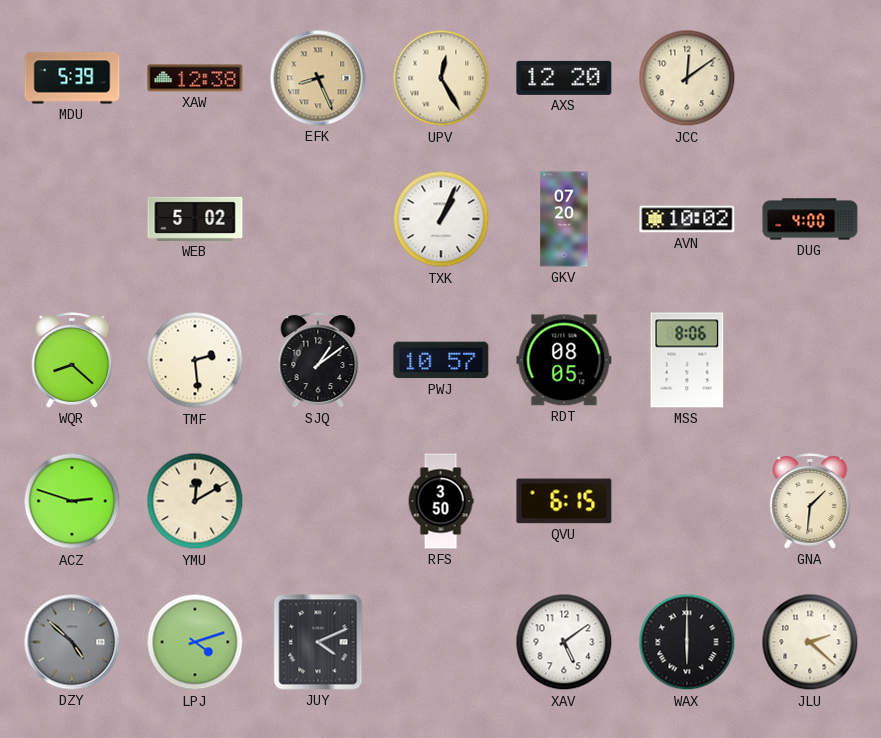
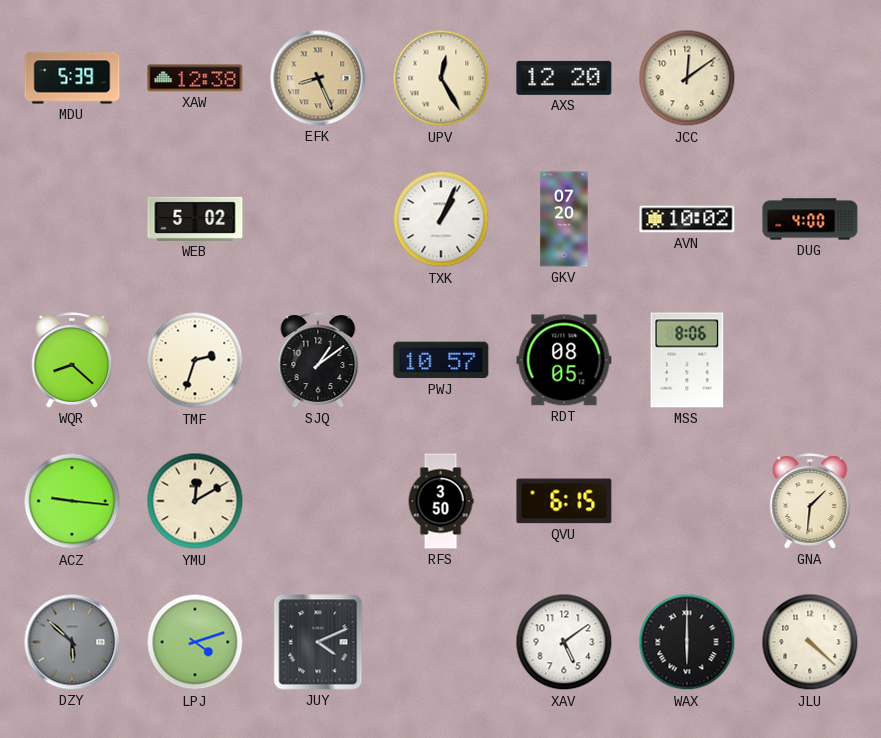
TMF: 2:29 -> 2:33
ACZ: 2:48 -> 9:16
DZY: 4:52 -> 5:52
JLU: 2:22 -> 4:22
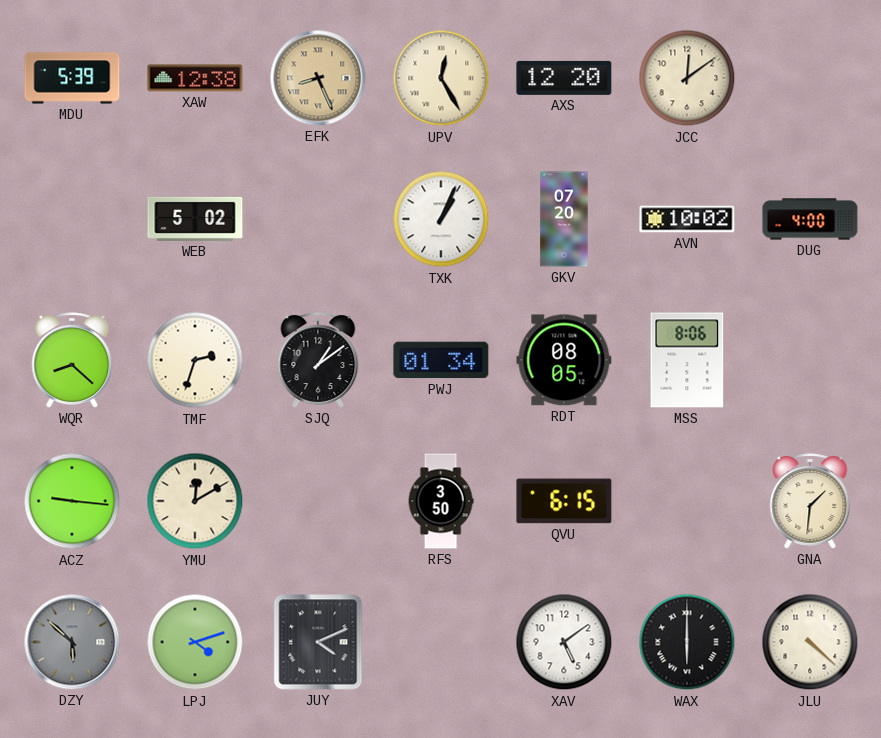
PWJ: 10:57 -> 01:34
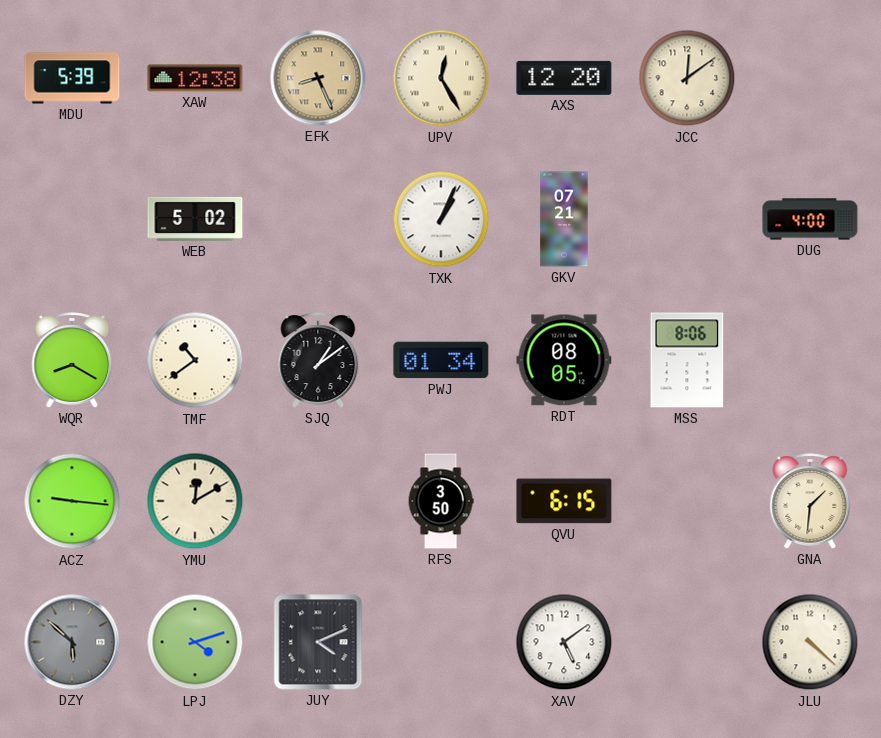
GKV: 07:20 -> 07:21
AVN: 10:02 -> none
WQR: 8:22 -> 8:20
TMF: 2:33 -> 10:39
WAX: 6:00 -> none
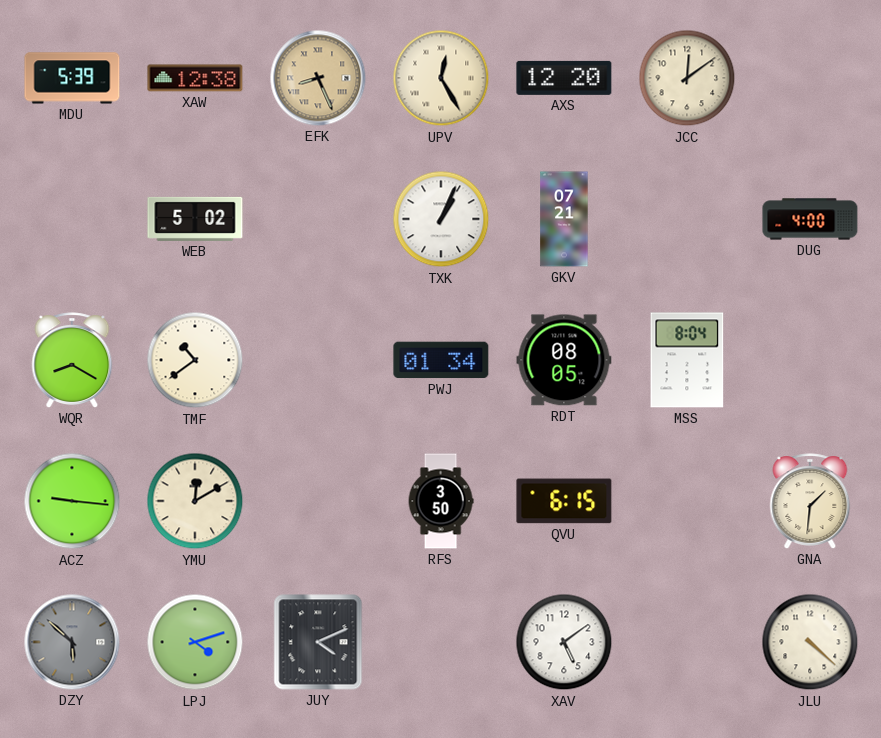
SJQ: 1:09 -> none
MSS: 8:06 -> 8:04
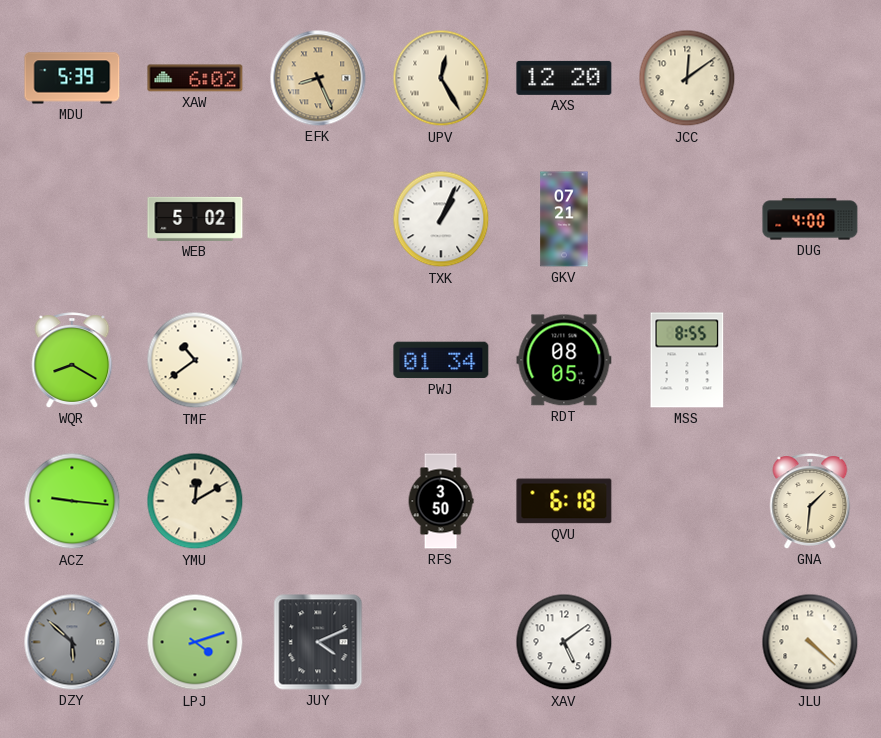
XAW: 12:38 -> 6:02
MSS: 8:04 -> 8:55
QVU: 6:15 -> 6:18
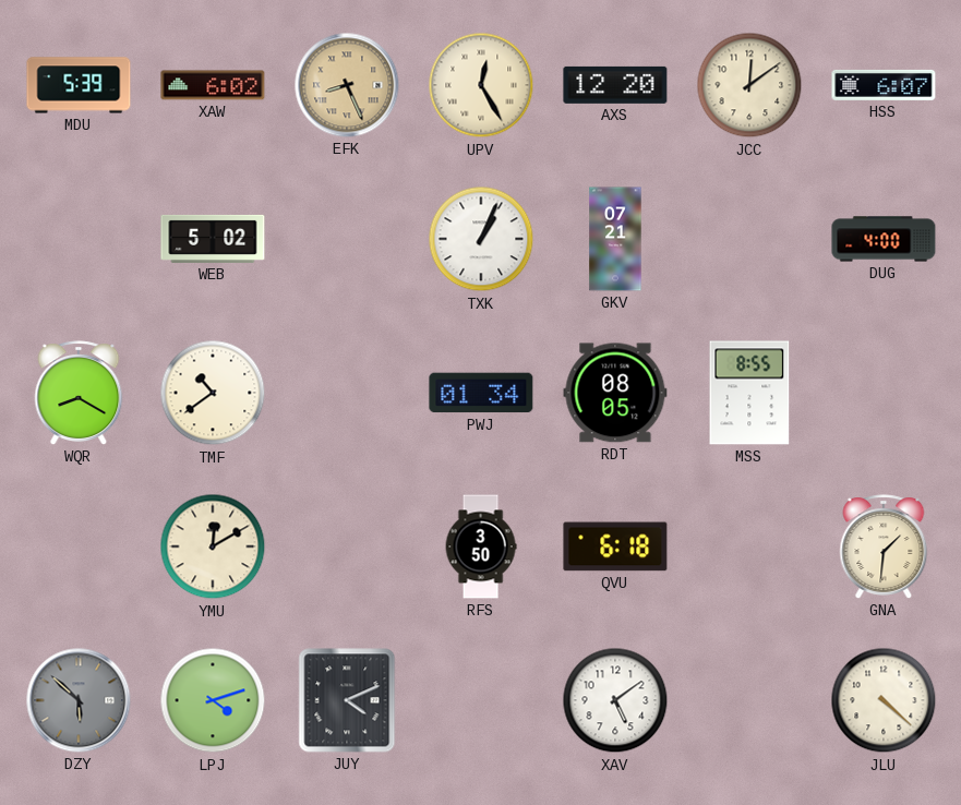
HSS: none -> 6:07
ACZ: 9:16 -> none
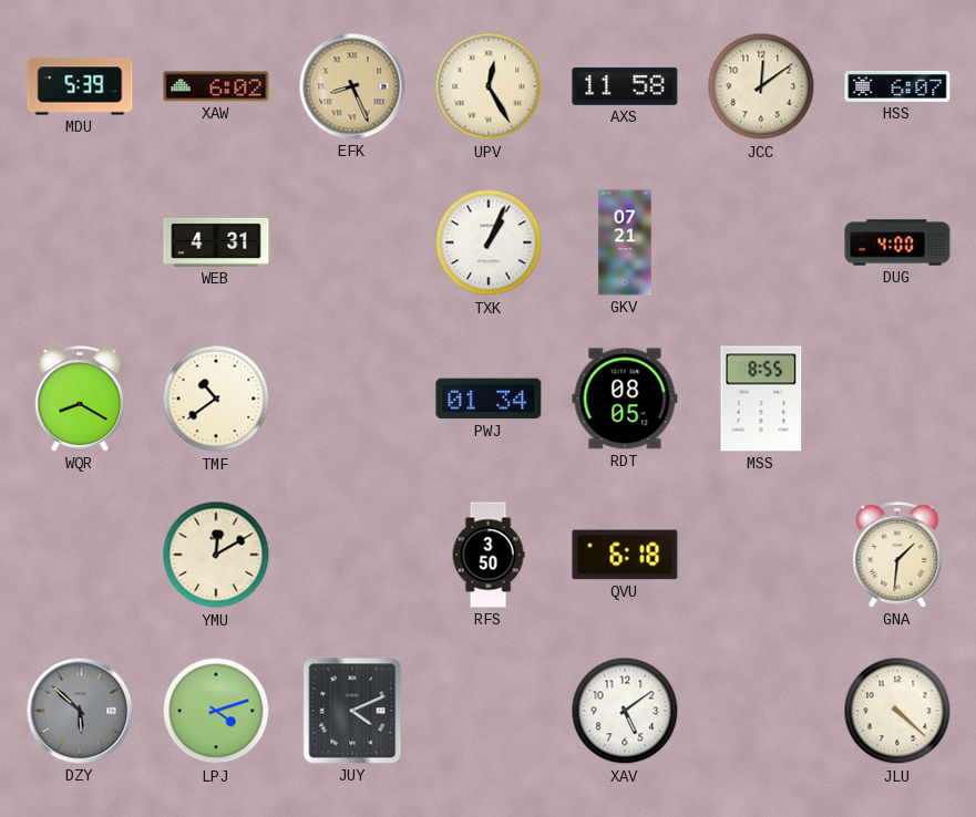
AXS: 12:20 -> 11:58
WEB: 5:02 -> 4:31
